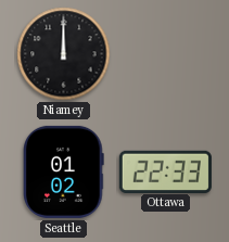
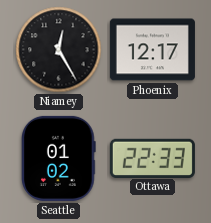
Niamey: 12:00 -> 12:25
Phoenix: none -> 12:17
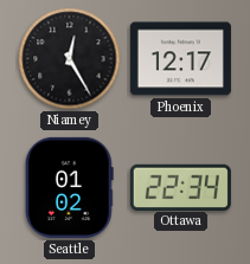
Ottawa: 22:33 -> 22:34
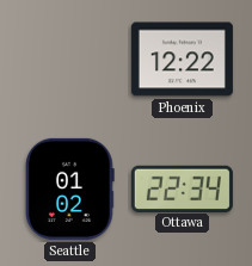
Niamey: 12:25 -> none
Phoenix: 12:17 -> 12:22
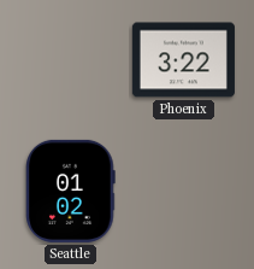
Phoenix: 12:22 -> 3:22
Ottawa: 22:34 -> none
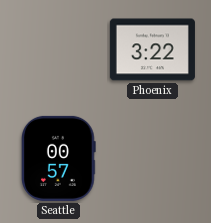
Seattle: 01:02 -> 00:57
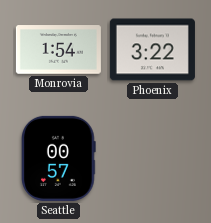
Monrovia: none -> 1:54
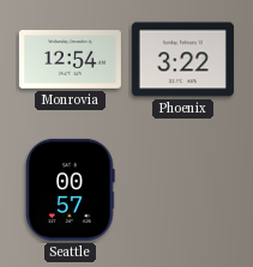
Monrovia: 1:54 -> 12:54
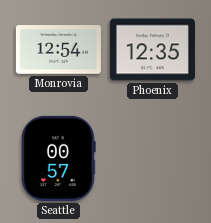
Phoenix: 3:22 -> 12:35
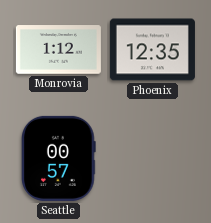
Monrovia: 12:54 -> 1:12
